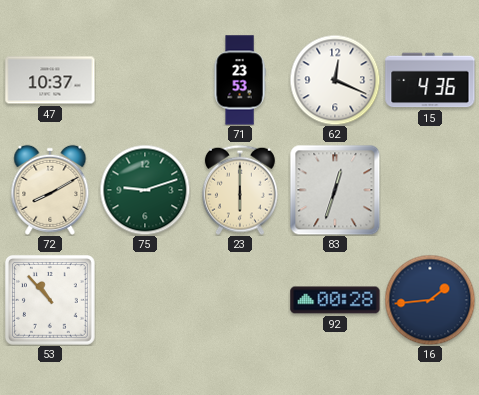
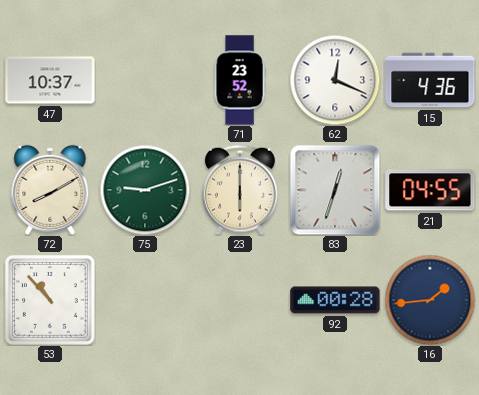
71: 23:53 -> 23:52
21: none -> 04:55
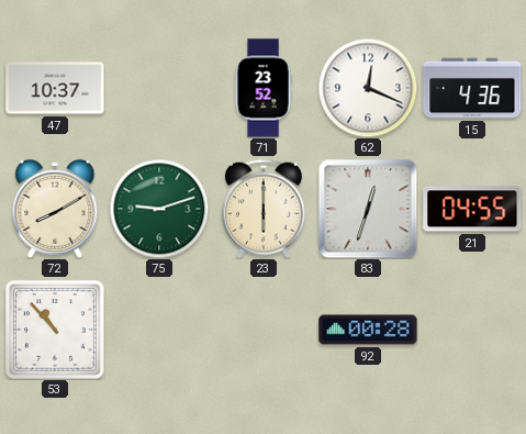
16: 1:44 -> none
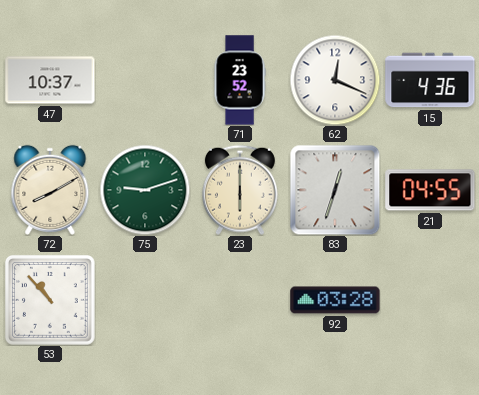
92: 00:28 -> 03:28
